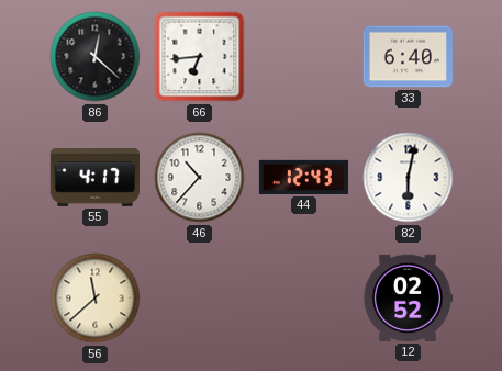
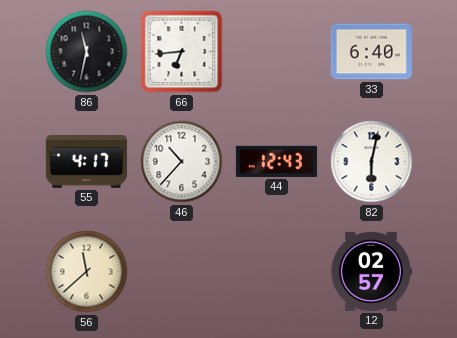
86: 12:22 -> 11:32
12: 02:52 -> 02:57
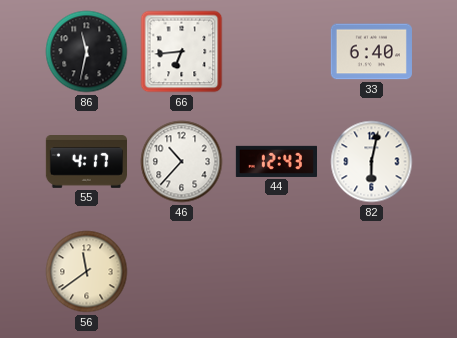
56: 11:38 -> 11:39
12: 02:57 -> none
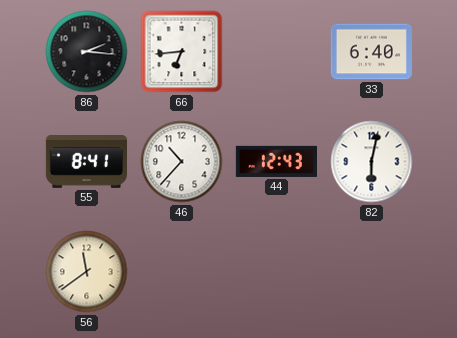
86: 11:32 -> 2:16
55: 4:17 -> 8:41
